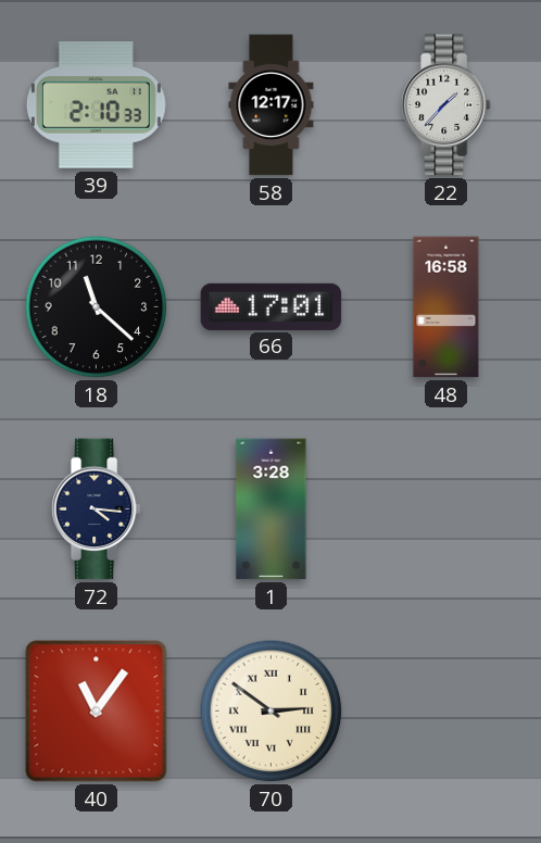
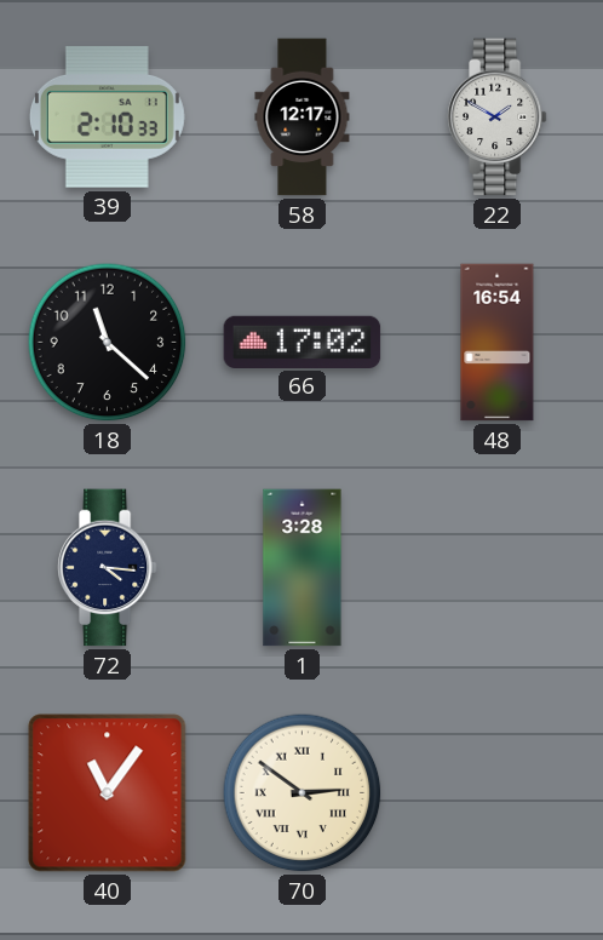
22: 1:37 -> 1:50
66: 17:01 -> 17:02
48: 16:58 -> 16:54
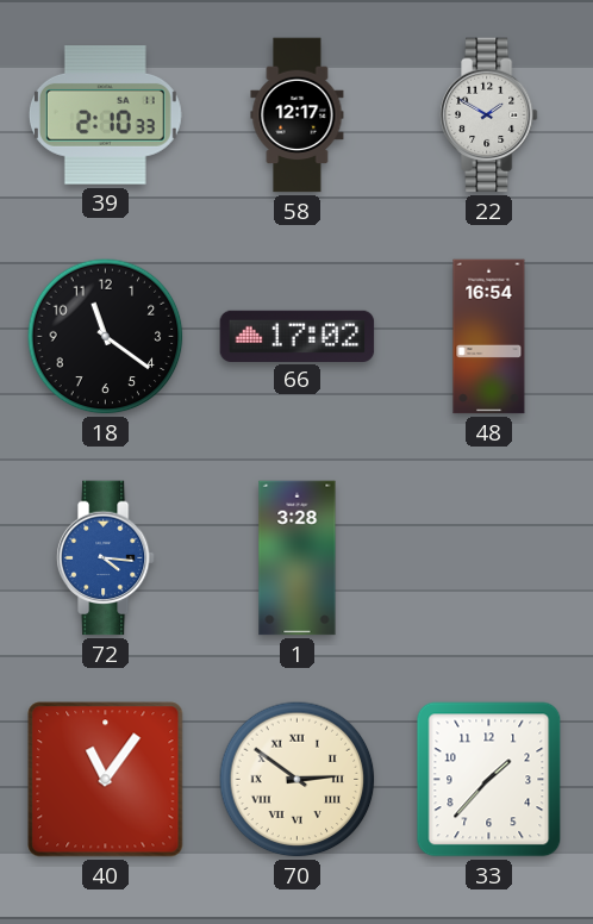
18: 11:22 -> 11:21
72 dial: navy -> blue
33: none -> 1:37
